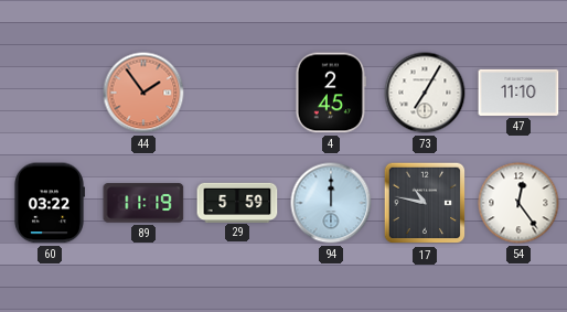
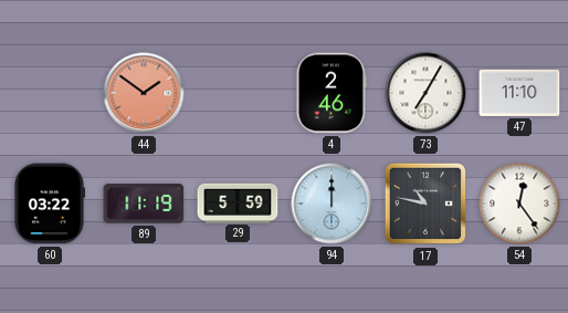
44: 1:54 -> 1:51
4: 2:45 -> 2:46
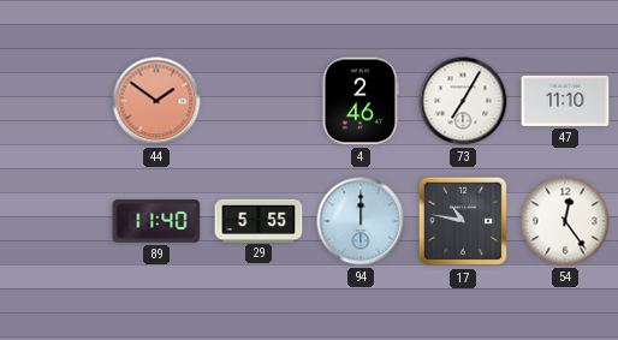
60: 03:22 -> none
89: 11:19 -> 11:40
29: 5:59 -> 5:55
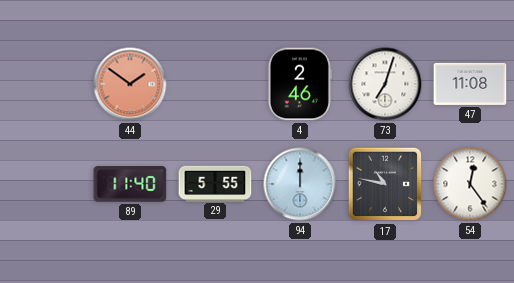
73: 7:05 -> 7:03
47: 11:10 -> 11:08
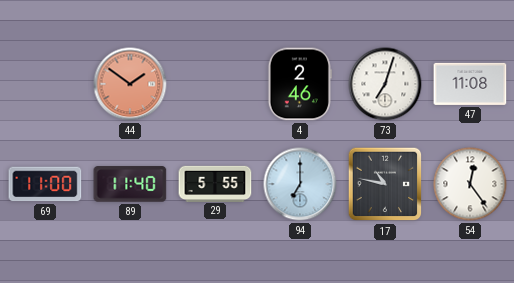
69: none -> 11:00
94: 12:00 -> 7:00
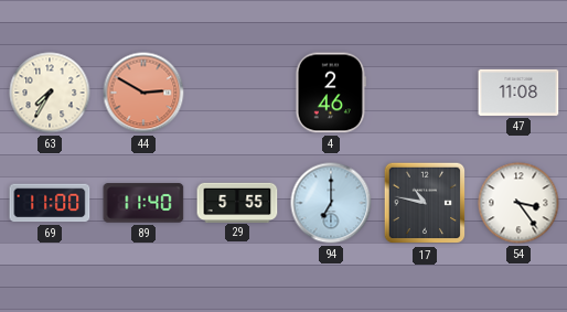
63: none -> 7:35
44: 1:51 -> 2:50
73: 7:03 -> none
54: 12:24 -> 3:24
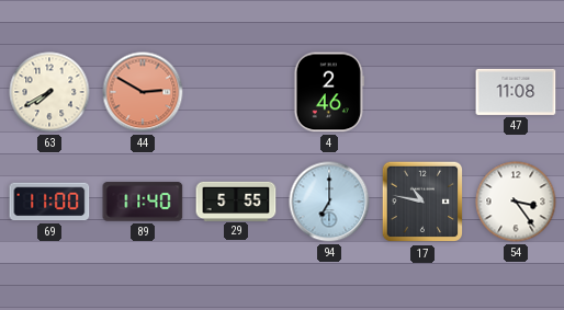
63: 7:35 -> 7:40
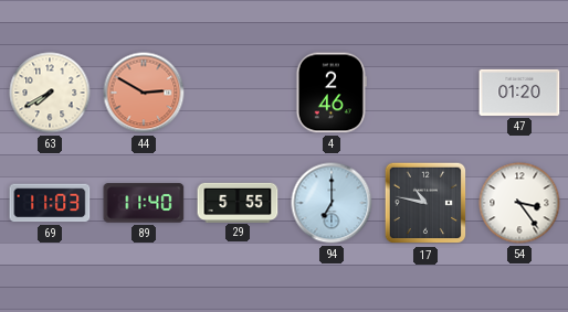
47: 11:08 -> 01:20
69: 11:00 -> 11:03
